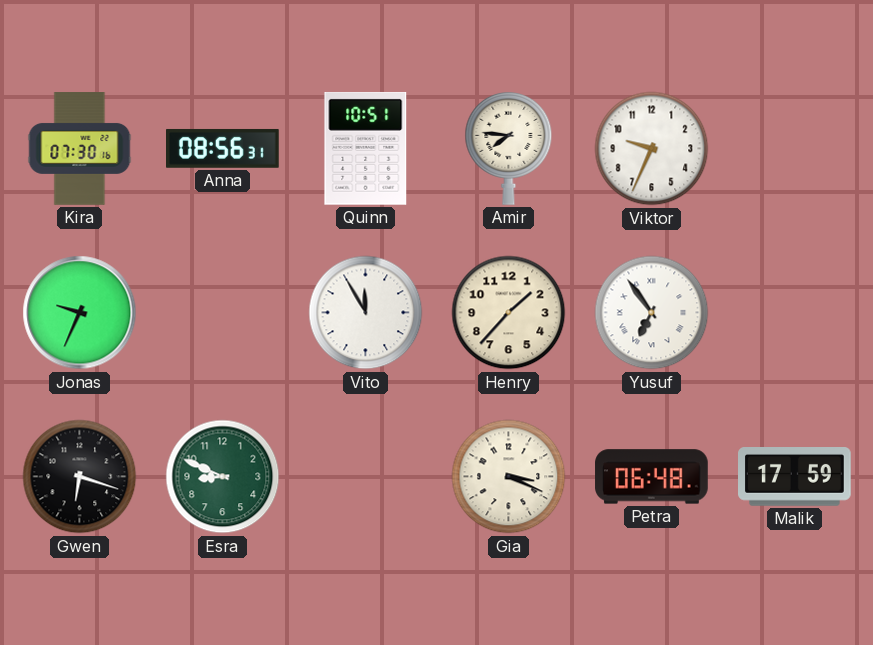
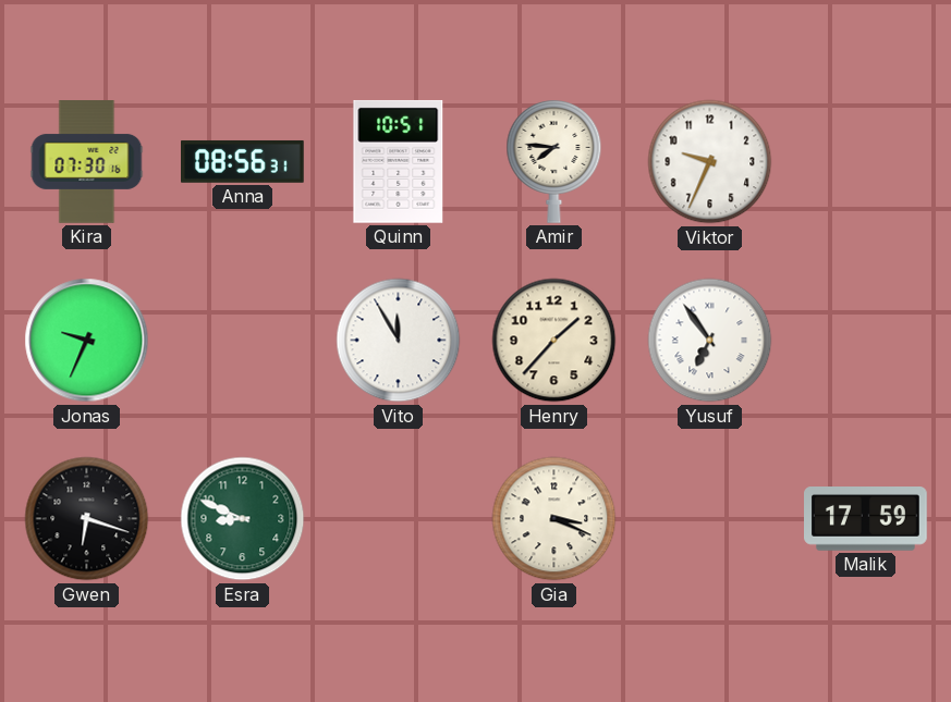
Petra: 06:48 -> none
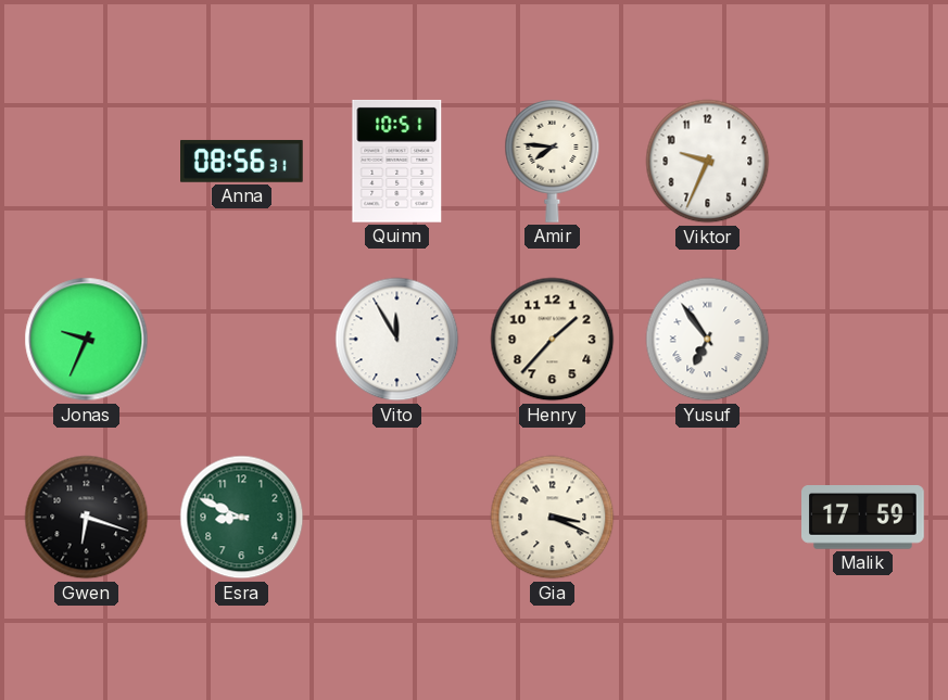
Kira: 07:30 -> none
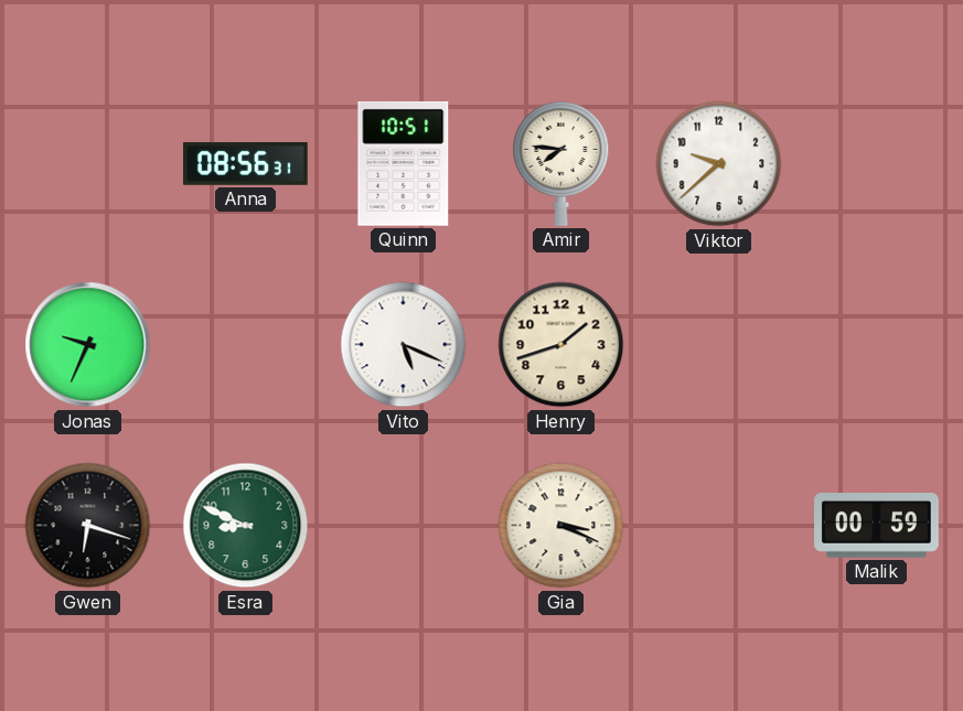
Viktor: 9:34 -> 9:38
Vito: 11:55 -> 5:19
Henry: 1:37 -> 1:42
Yusuf: 6:54 -> none
Malik: 17:59 -> 00:59
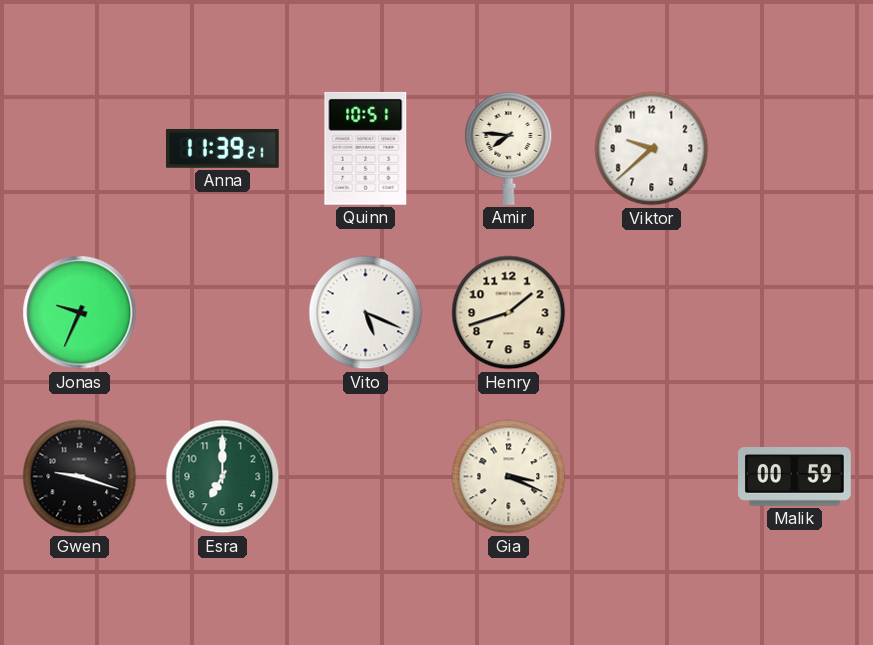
Anna: 08:56 -> 11:39
Gwen: 6:18 -> 9:18
Esra: 8:49 -> 7:00
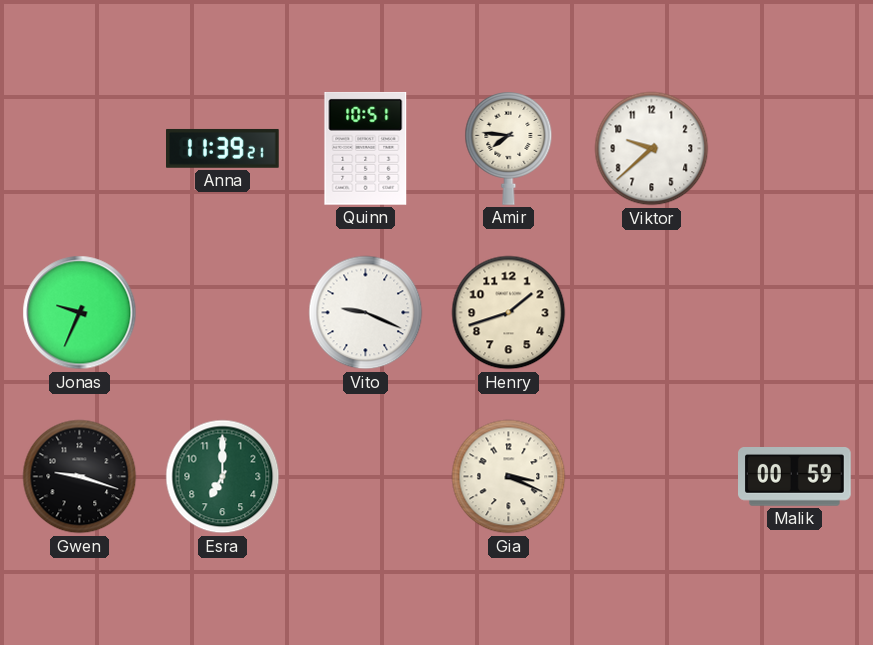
Vito: 5:19 -> 9:19
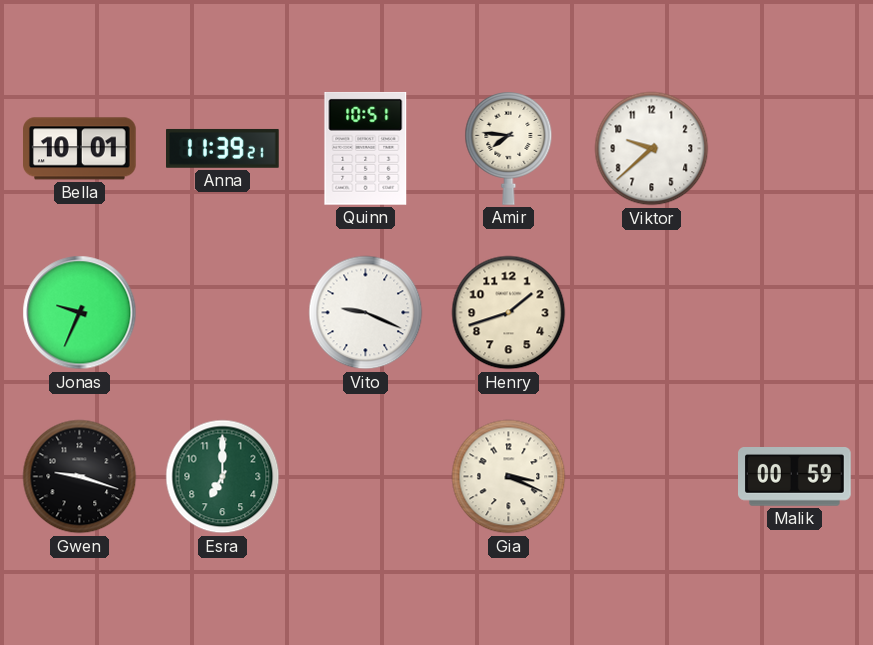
Bella: none -> 10:01
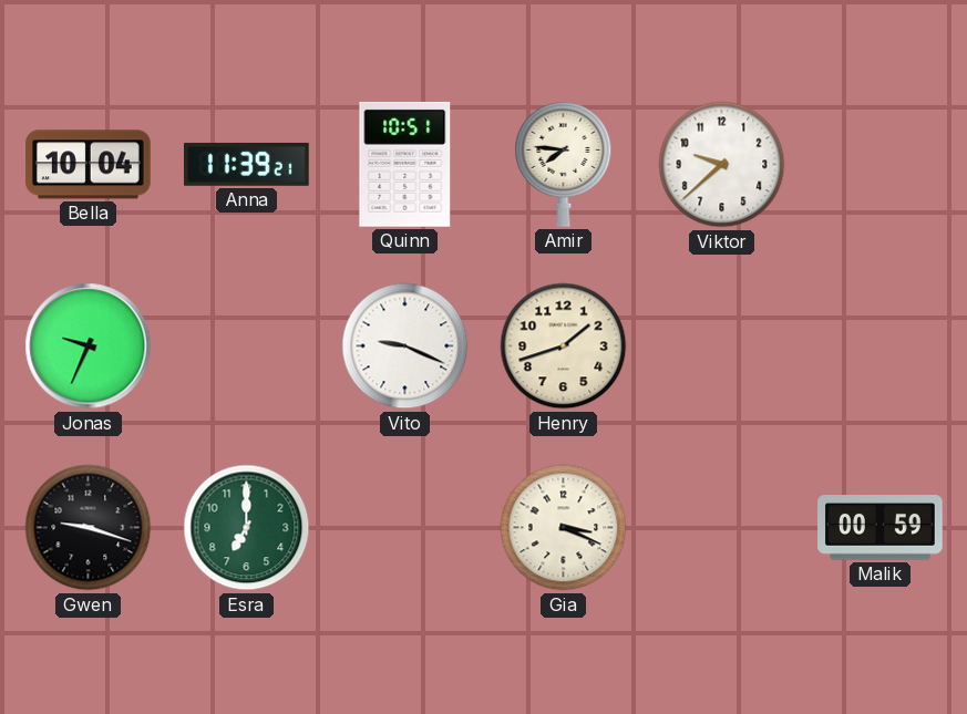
Bella: 10:01 -> 10:04
